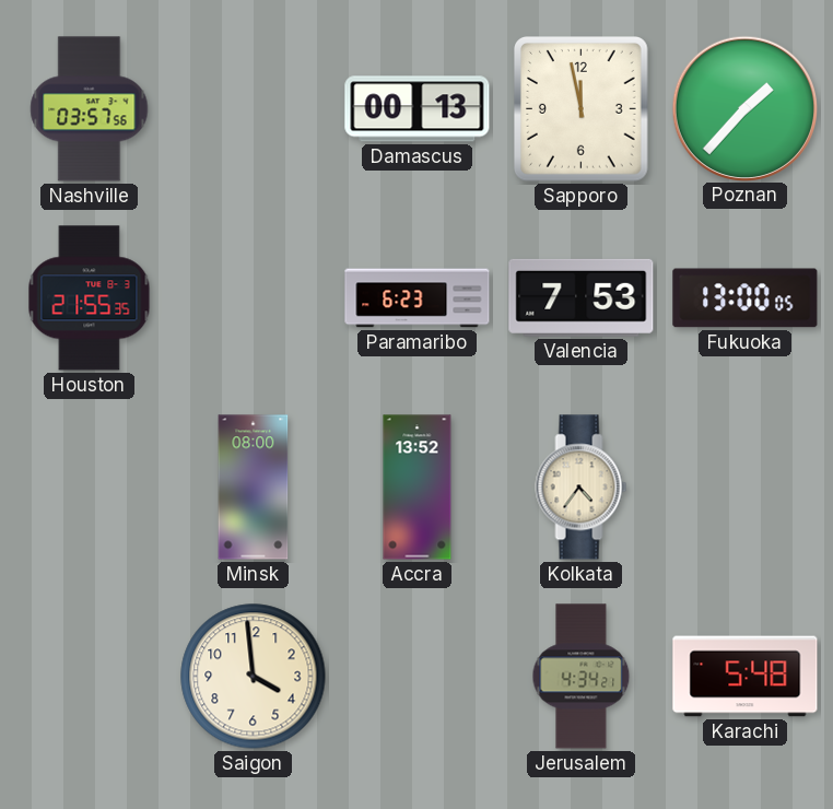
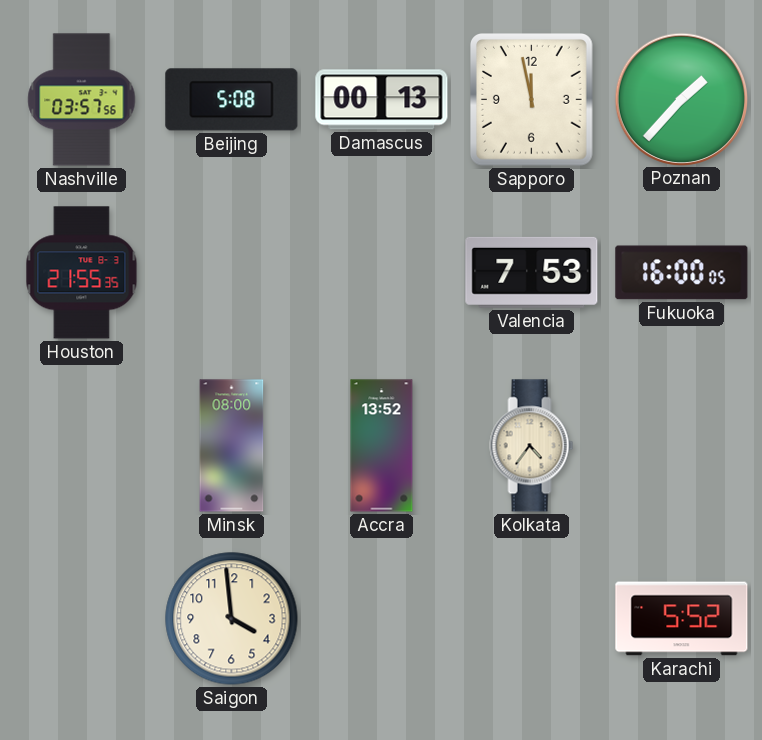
Beijing: none -> 5:08
Paramaribo: 6:23 -> none
Fukuoka: 13:00 -> 16:00
Jerusalem: 4:34 -> none
Karachi: 5:48 -> 5:52
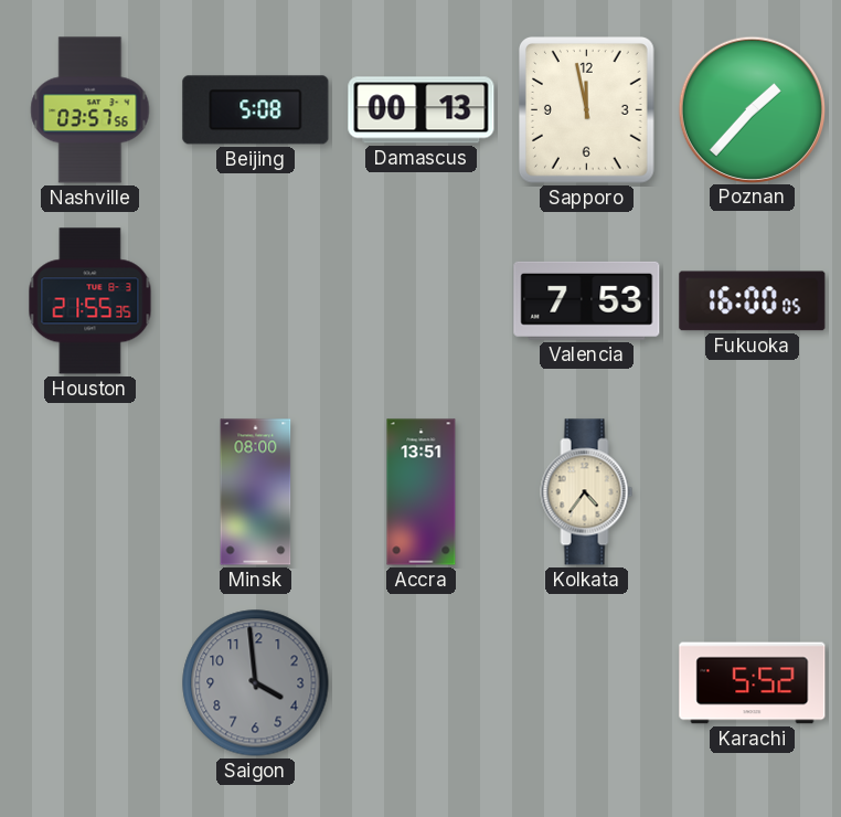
Accra: 13:52 -> 13:51
Saigon dial: cream -> grey
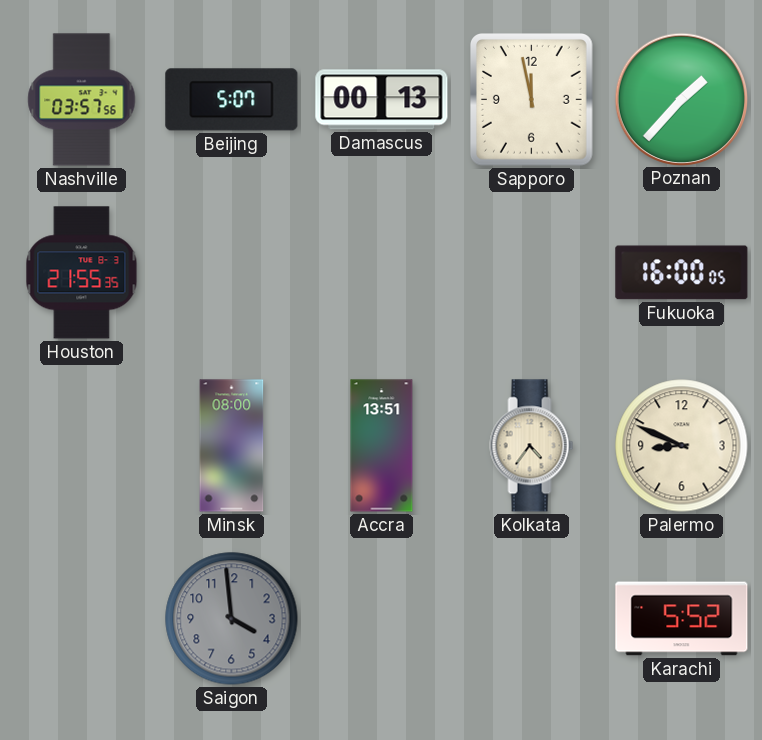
Beijing: 5:08 -> 5:07
Valencia: 7:53 -> none
Palermo: none -> 8:49
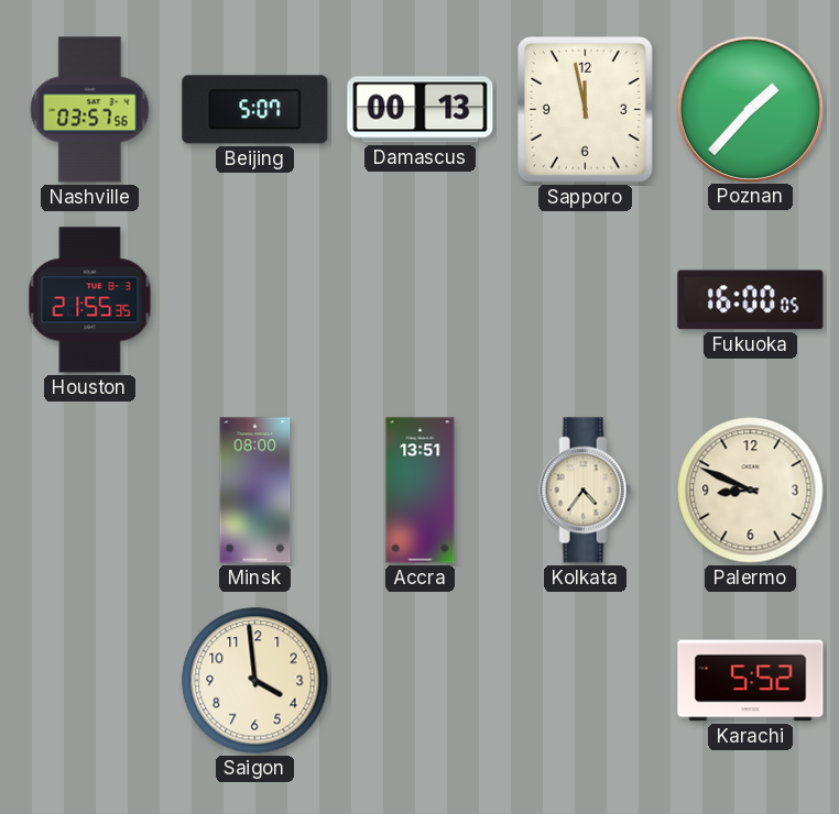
Saigon dial: grey -> cream
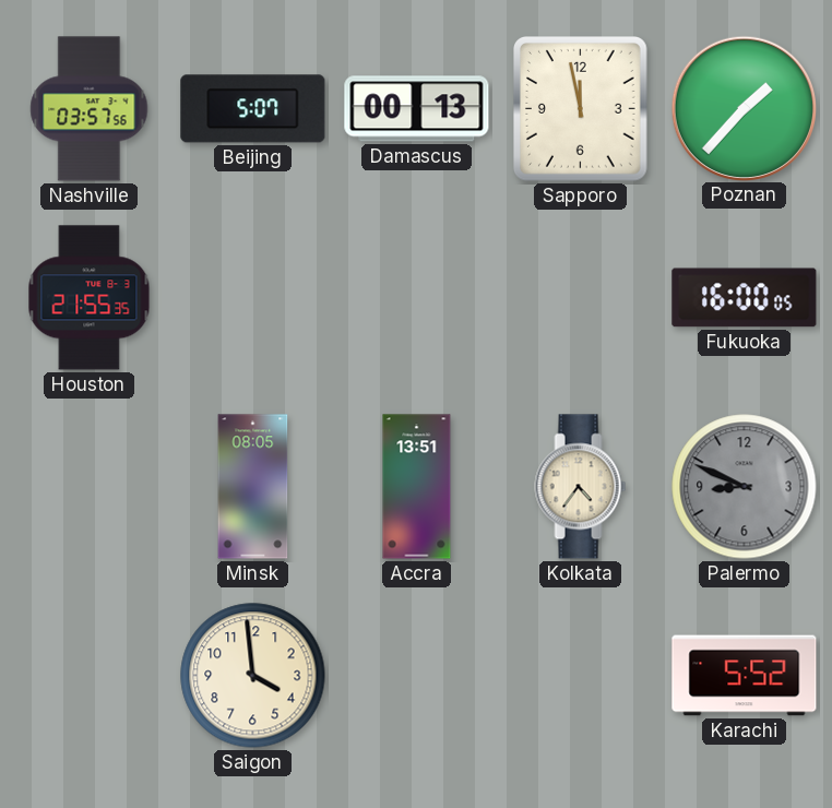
Minsk: 08:00 -> 08:05
Palermo dial: cream -> grey
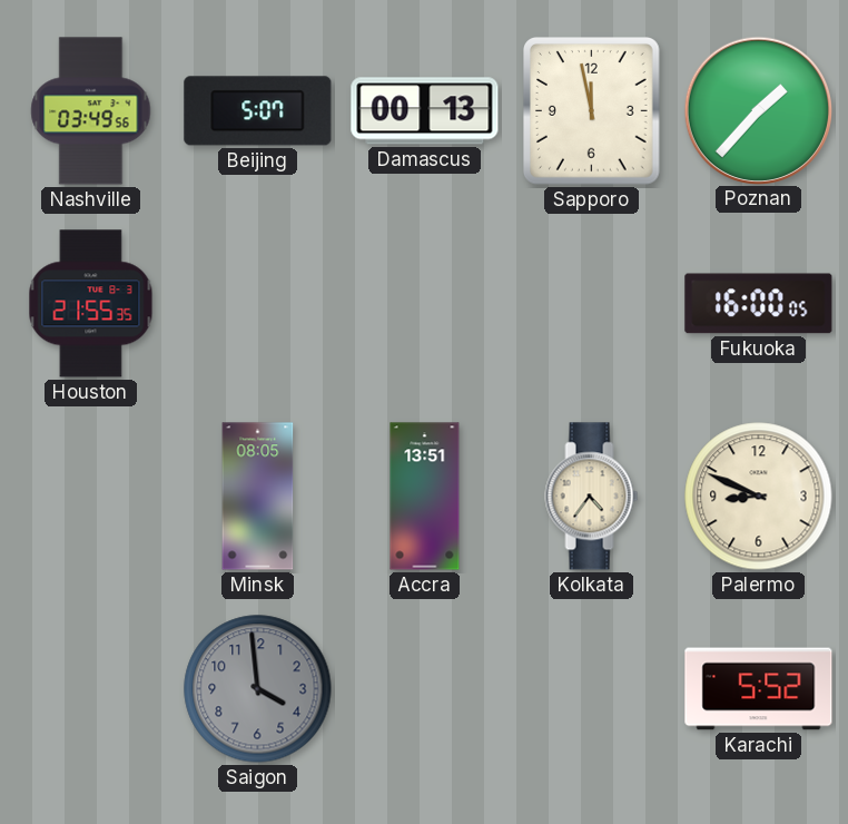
Nashville: 03:57 -> 03:49
Palermo dial: grey -> cream
Saigon dial: cream -> grey
